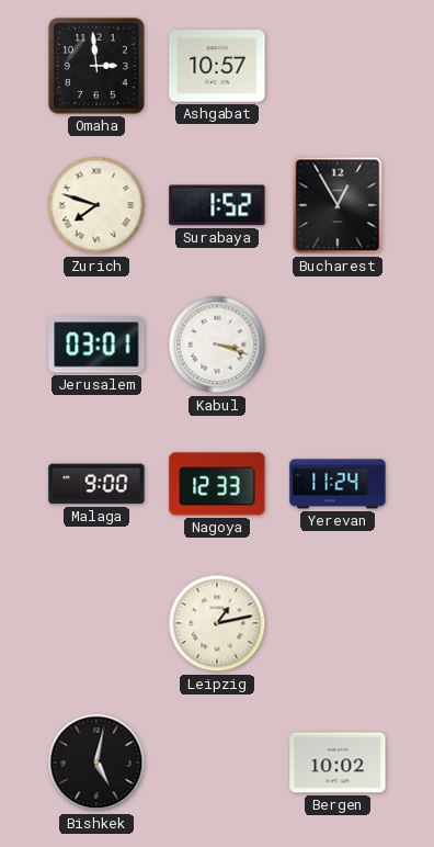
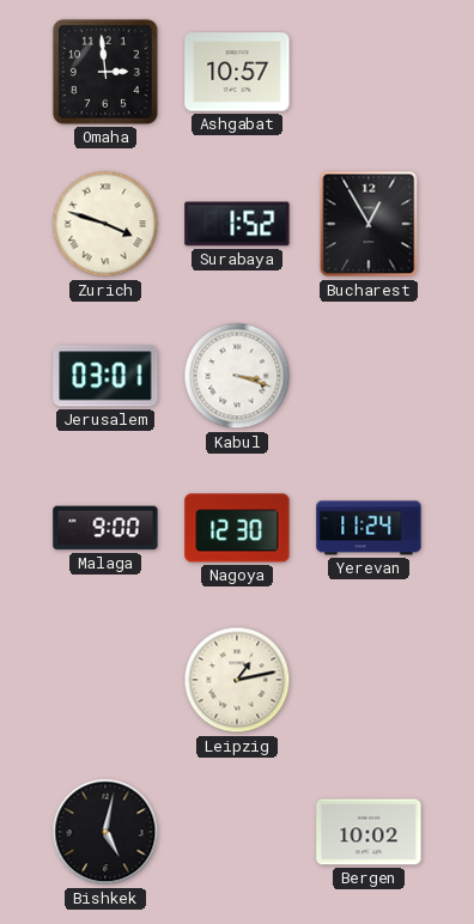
Zurich: 7:48 -> 3:48
Nagoya: 12:33 -> 12:30
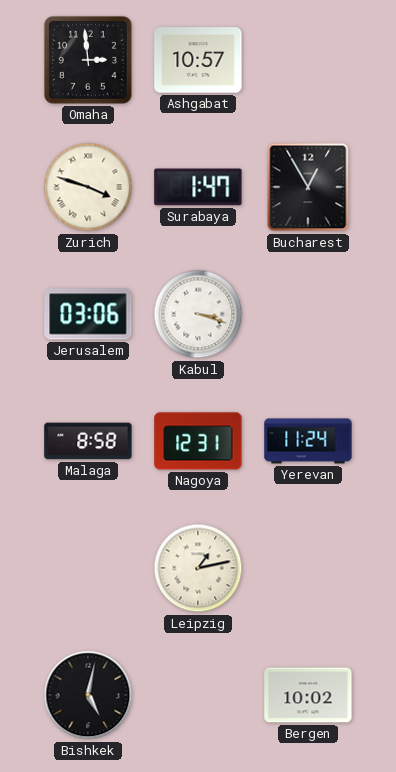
Surabaya: 1:52 -> 1:47
Jerusalem: 03:01 -> 03:06
Malaga: 9:00 -> 8:58
Nagoya: 12:30 -> 12:31
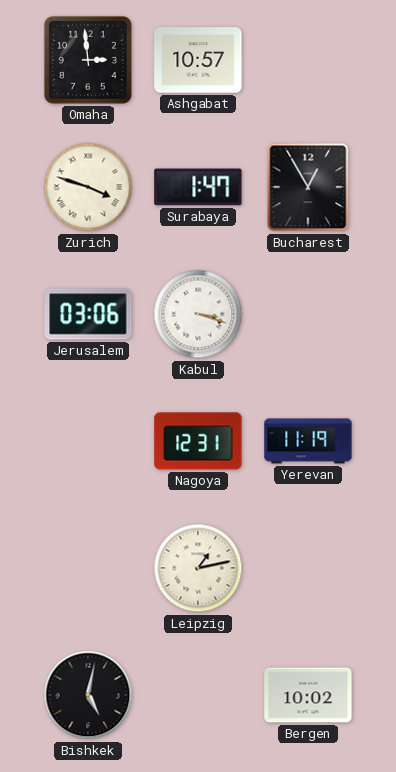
Malaga: 8:58 -> none
Yerevan: 11:24 -> 11:19
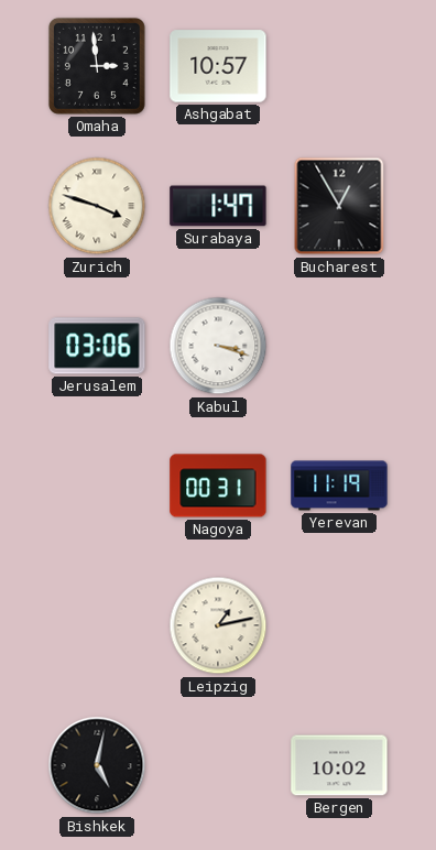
Nagoya: 12:31 -> 00:31
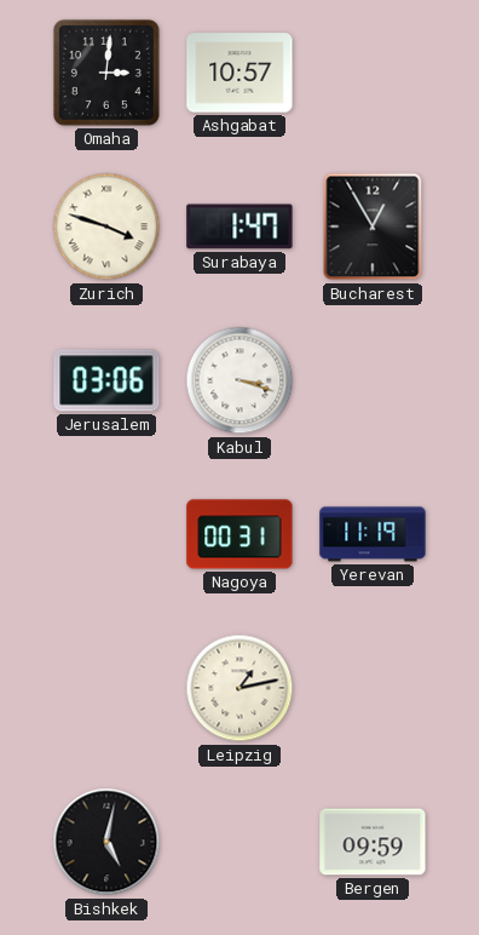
Omaha: 2:59 -> 3:01
Bergen: 10:02 -> 09:59
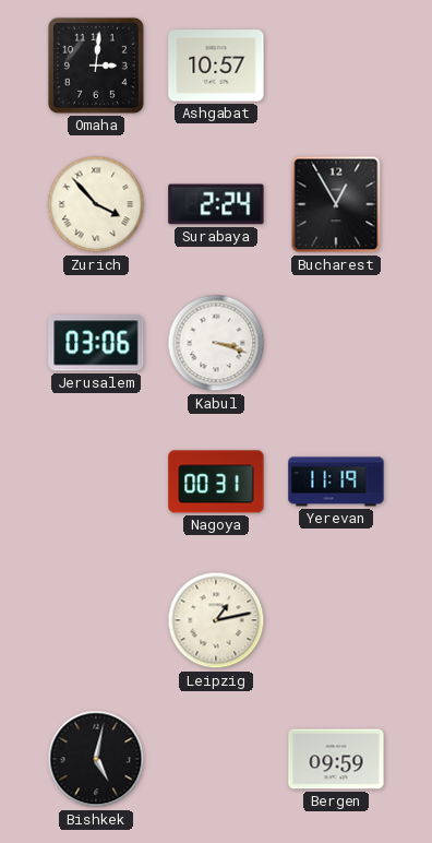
Zurich: 3:48 -> 3:53
Surabaya: 1:47 -> 2:24
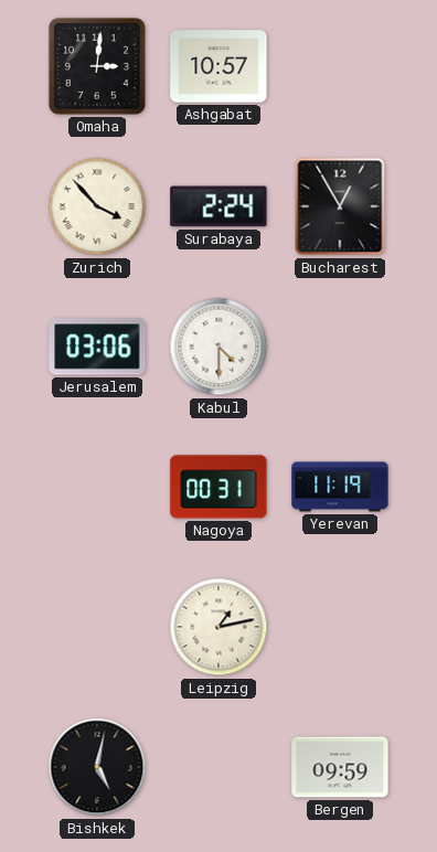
Kabul: 3:18 -> 4:30
